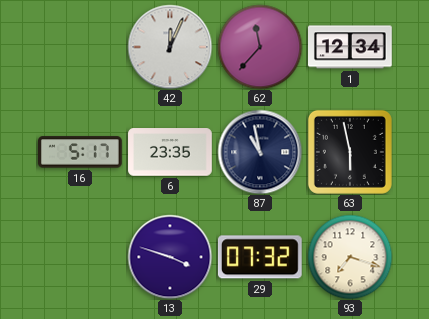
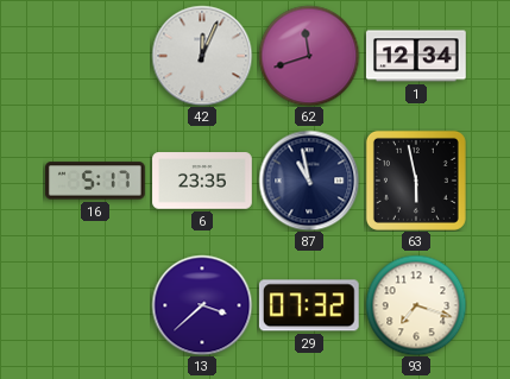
62: 11:37 -> 11:42
13: 3:48 -> 3:38
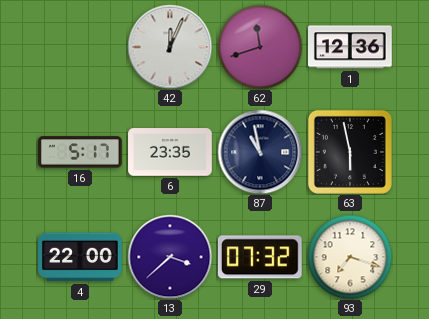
1: 12:34 -> 12:36
4: none -> 22:00
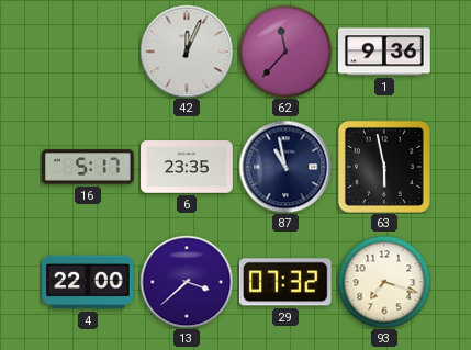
62: 11:42 -> 11:37
1: 12:36 -> 9:36
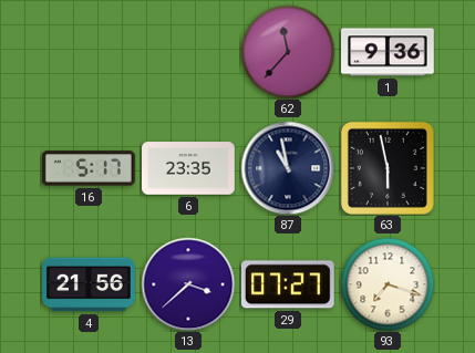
42: 12:04 -> none
4: 22:00 -> 21:56
29: 07:32 -> 07:27
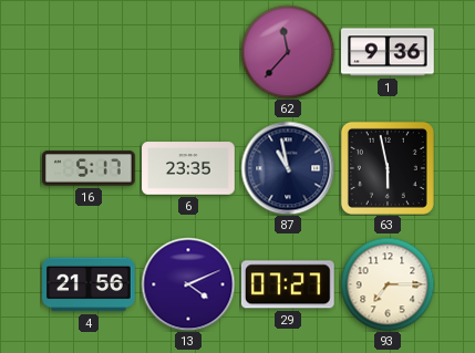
13: 3:38 -> 4:11
93: 7:18 -> 7:15
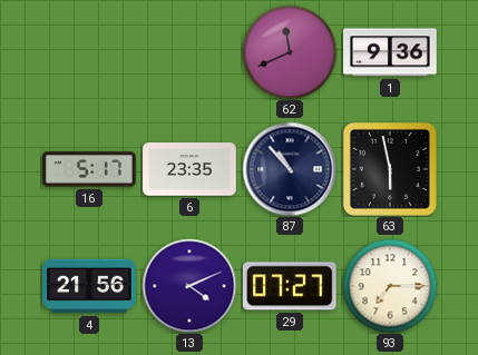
62: 11:37 -> 11:41
87: 10:58 -> 10:53
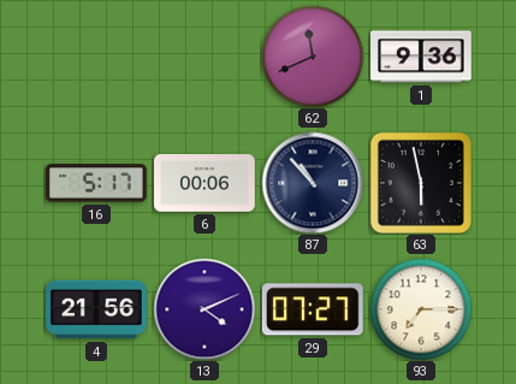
6: 23:35 -> 00:06
